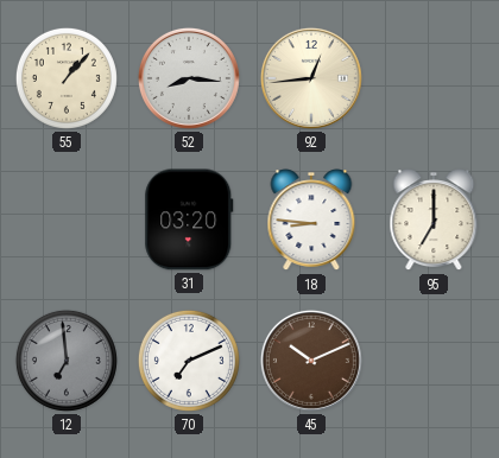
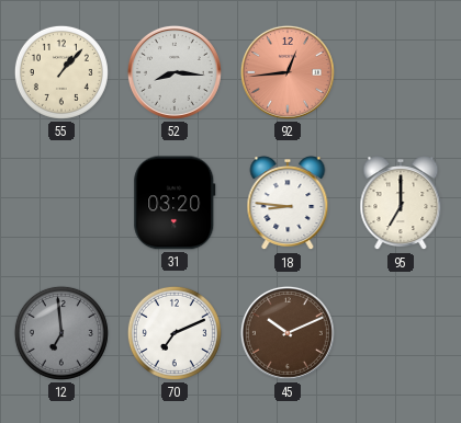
92 dial: cream -> salmon
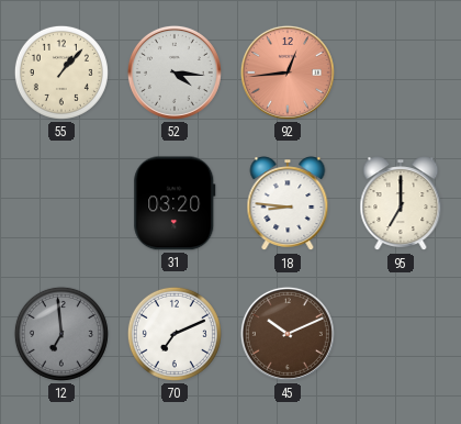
52: 8:16 -> 4:16
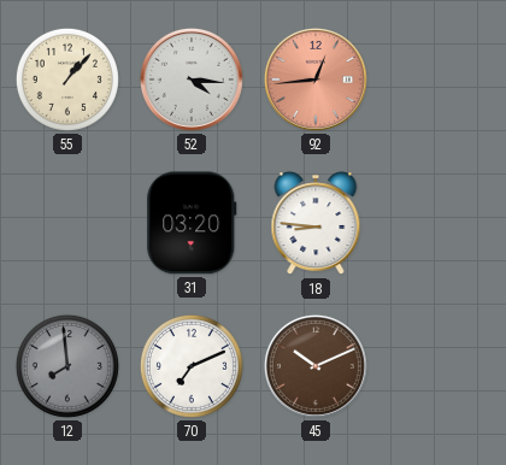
95: 7:00 -> none
12: 6:59 -> 7:59
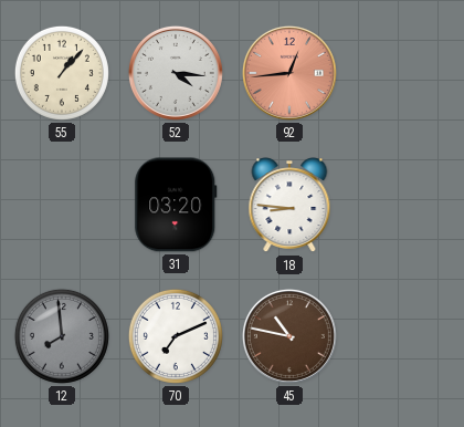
45: 10:11 -> 10:47
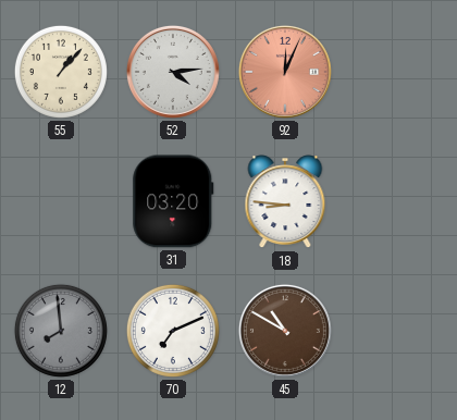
52: 4:16 -> 4:14
92: 12:44 -> 12:04
45: 10:47 -> 10:50
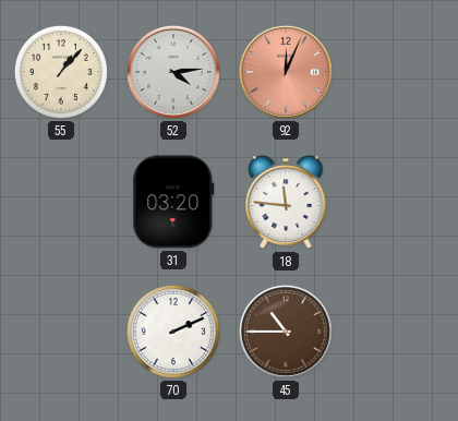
18: 8:46 -> 11:46
12: 7:59 -> none
70: 7:11 -> 2:11
45: 10:50 -> 10:45
